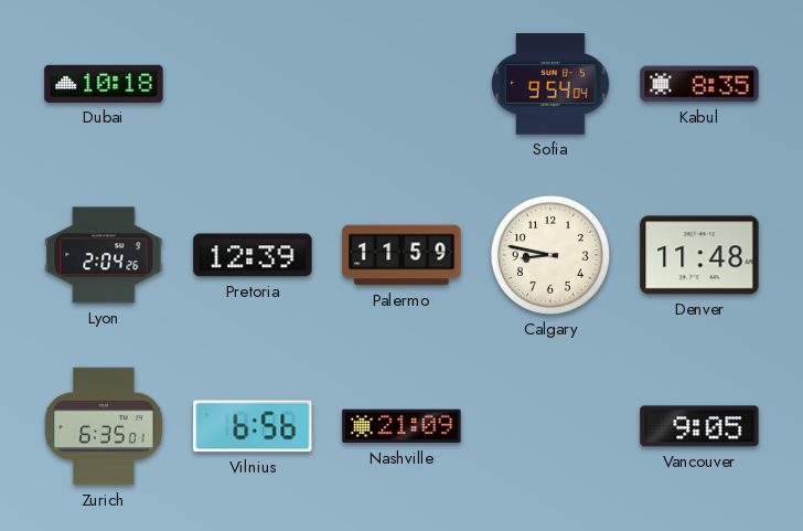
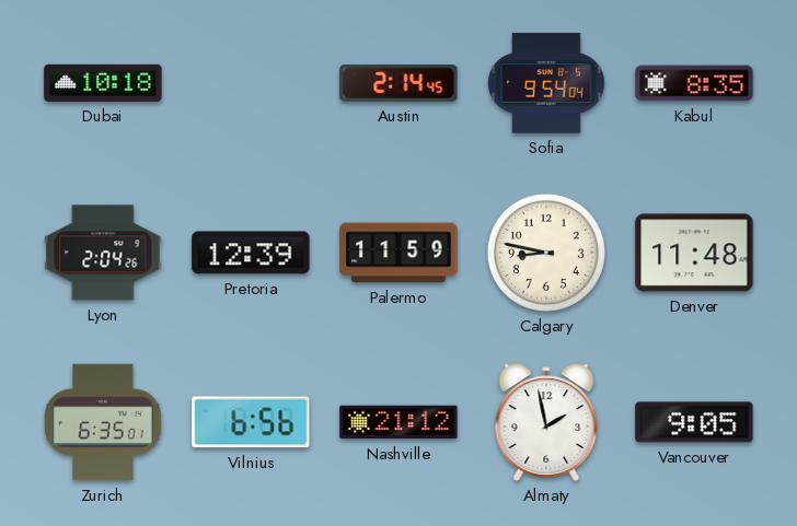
Austin: none -> 2:14
Nashville: 21:09 -> 21:12
Almaty: none -> 1:58
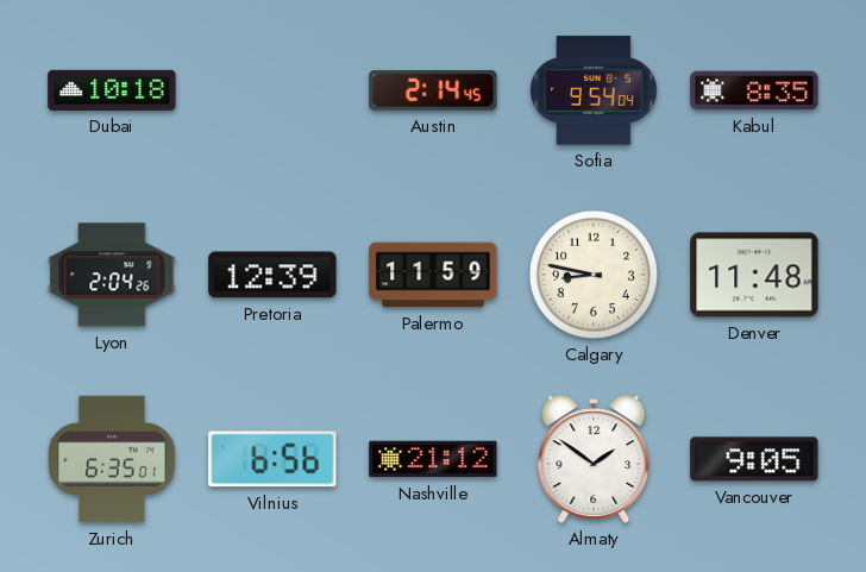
Almaty: 1:58 -> 1:51
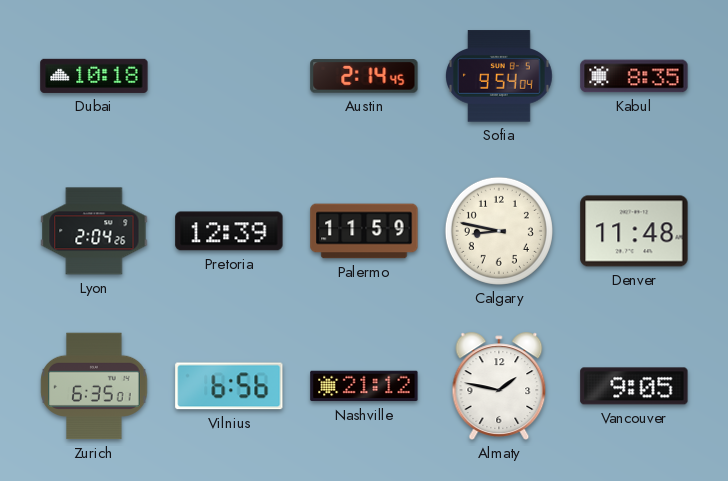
Almaty: 1:51 -> 1:47
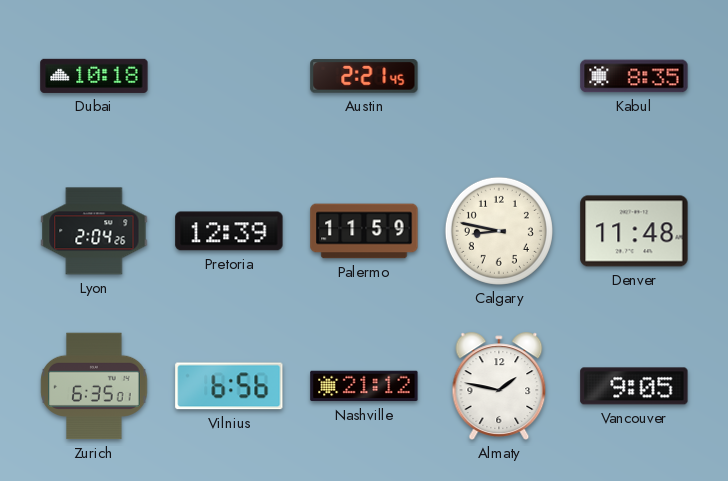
Austin: 2:14 -> 2:21
Sofia: 9:54 -> none
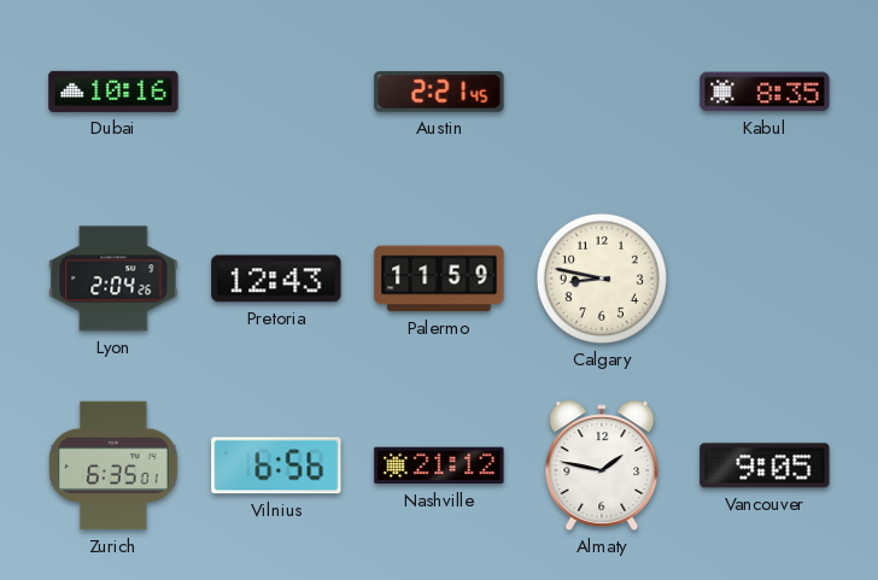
Dubai: 10:18 -> 10:16
Pretoria: 12:39 -> 12:43
Denver: 11:48 -> none
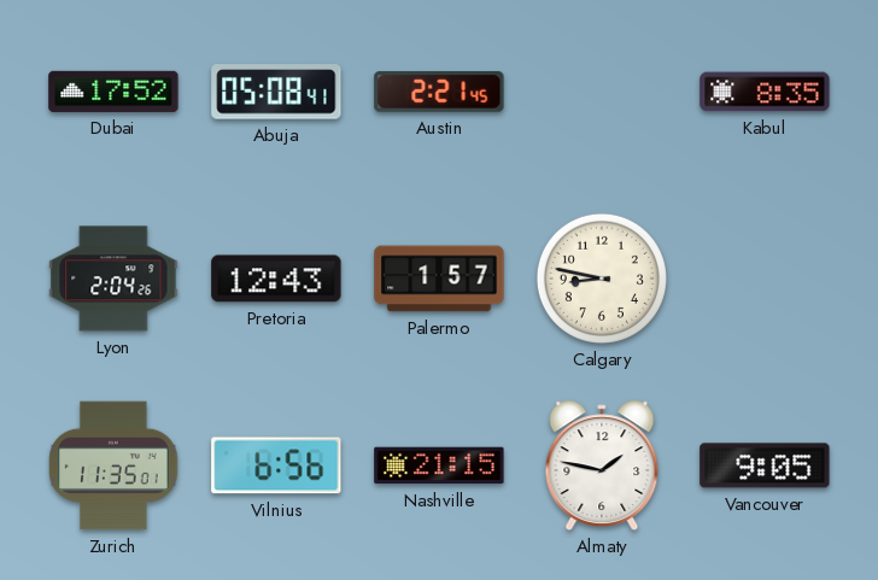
Dubai: 10:16 -> 17:52
Abuja: none -> 05:08
Palermo: 11:59 -> 1:57
Zurich: 6:35 -> 11:35
Nashville: 21:12 -> 21:15
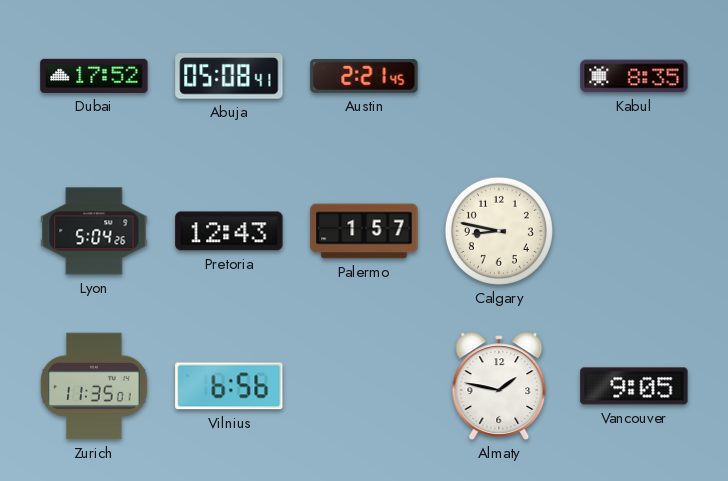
Lyon: 2:04 -> 5:04
Nashville: 21:15 -> none
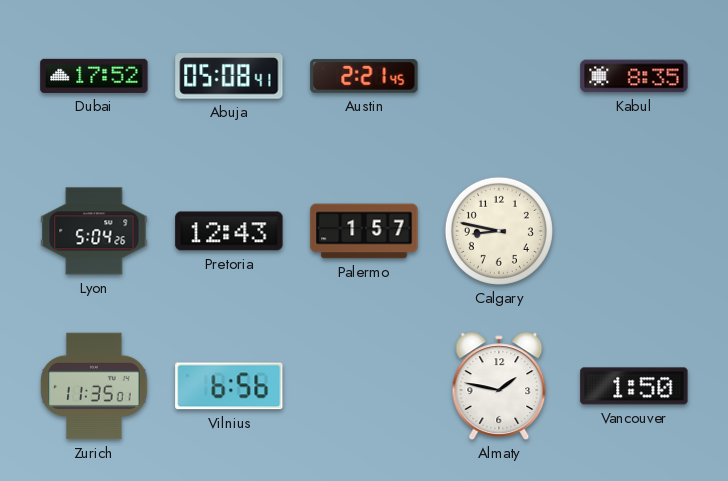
Vancouver: 9:05 -> 1:50
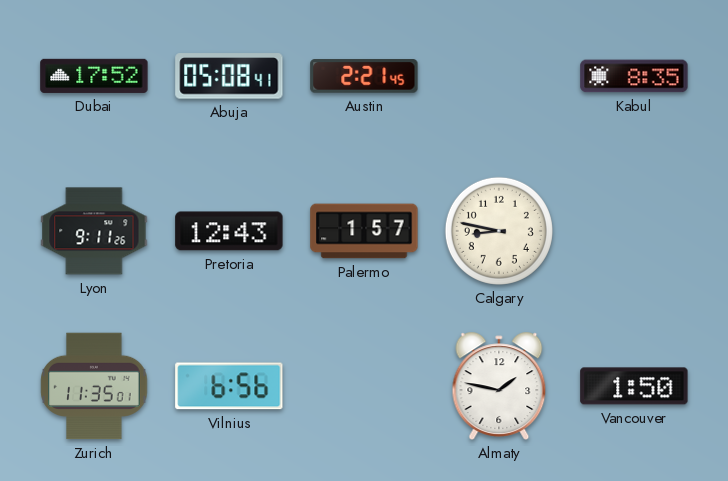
Lyon: 5:04 -> 9:11
